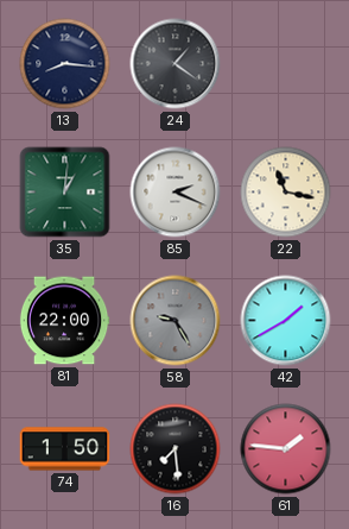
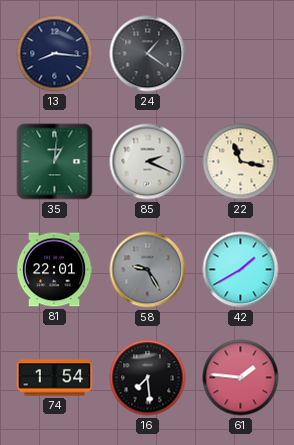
81: 22:00 -> 22:01
74: 1:50 -> 1:54
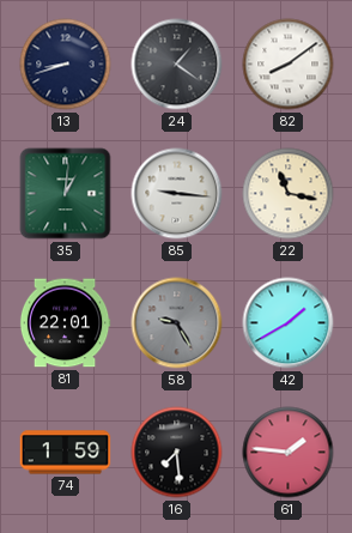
13: 8:16 -> 8:42
82: none -> 8:09
85: 2:19 -> 9:16
74: 1:54 -> 1:59
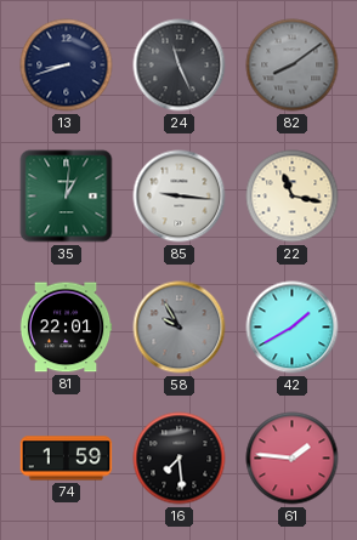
24: 1:21 -> 11:26
82 dial: white -> grey
58: 9:25 -> 9:55
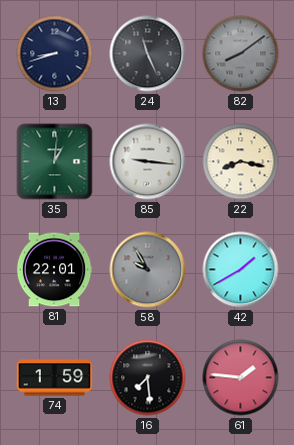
22: 11:17 -> 8:17
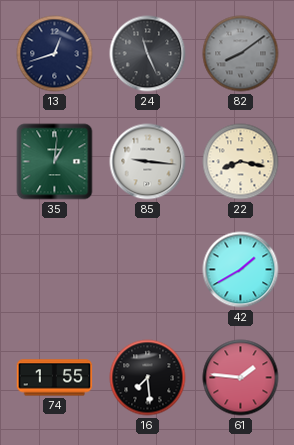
13: 8:42 -> 12:42
81: 22:01 -> none
58: 9:55 -> none
74: 1:59 -> 1:55
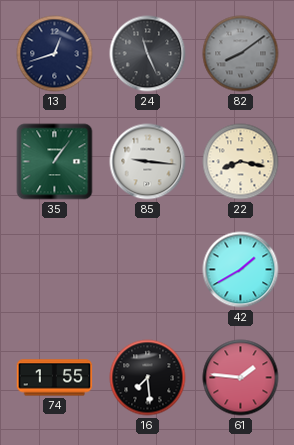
35: 1:01 -> 1:06
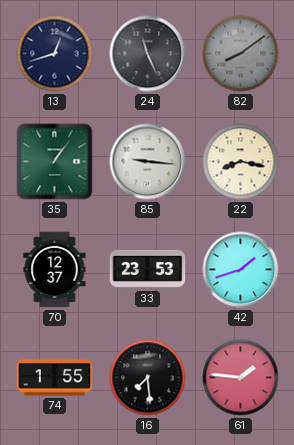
70: none -> 12:37
33: none -> 23:53
42: 1:40 -> 1:42
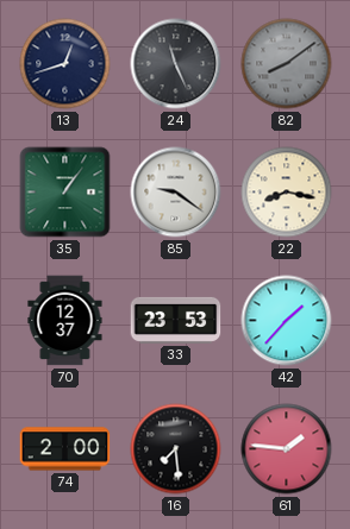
85: 9:16 -> 9:21
42: 1:42 -> 1:37
74: 1:55 -> 2:00
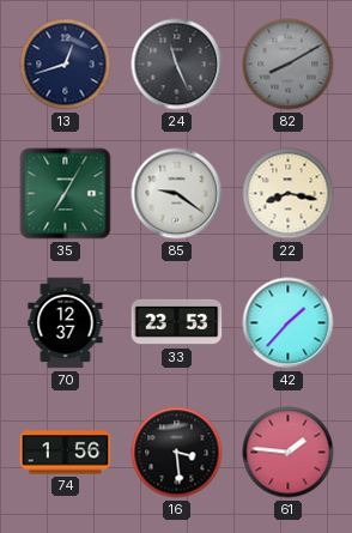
82: 8:09 -> 8:10
35: 1:06 -> 7:05
74: 2:00 -> 1:56
16: 7:29 -> 3:29
